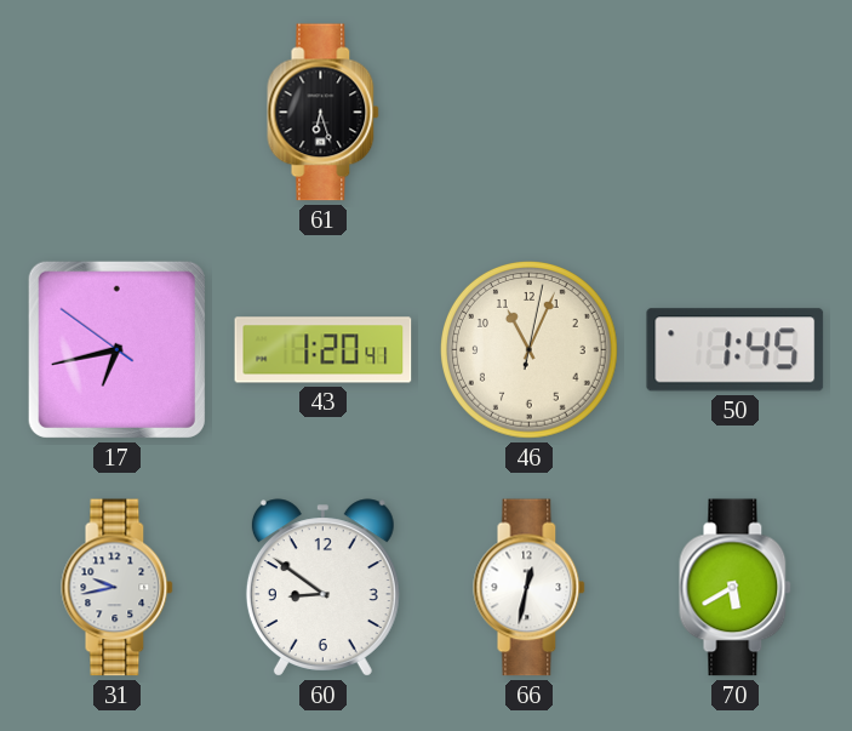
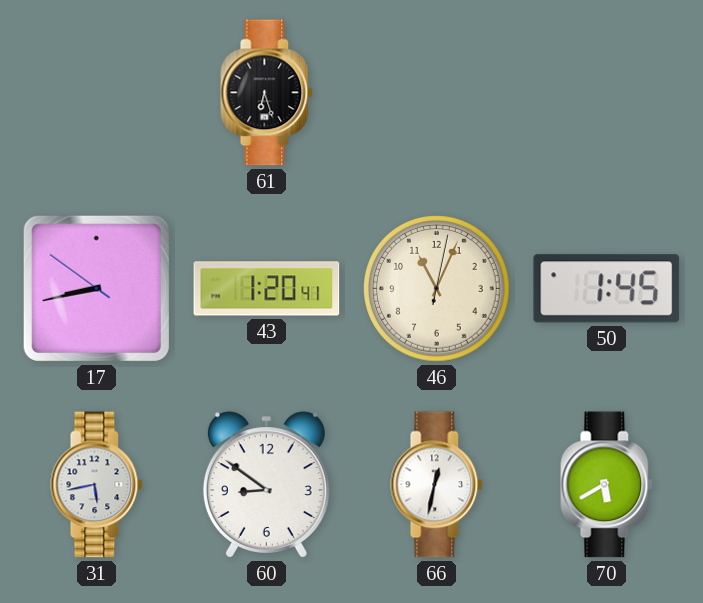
17: 6:42 -> 8:42
31: 9:43 -> 5:43
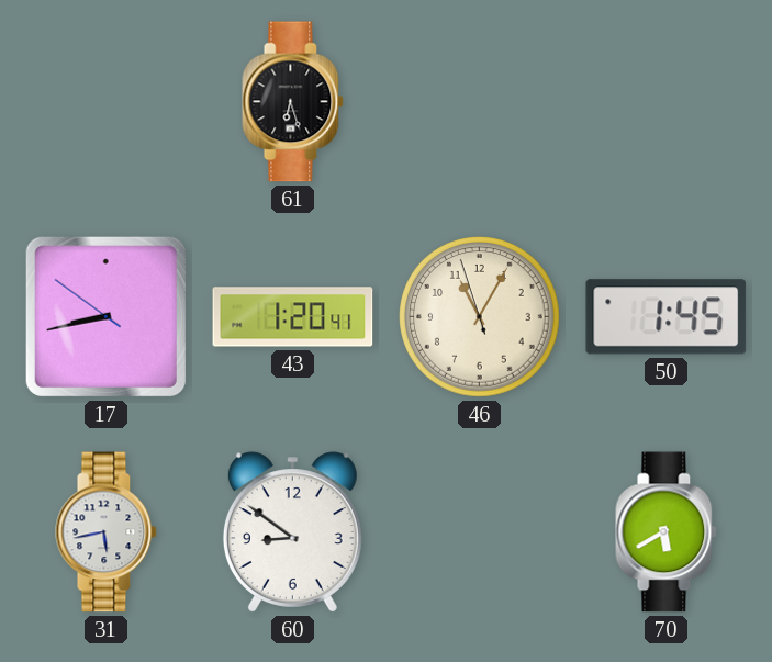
46: 11:04:02 -> 11:04:57
66: 12:32 -> none
